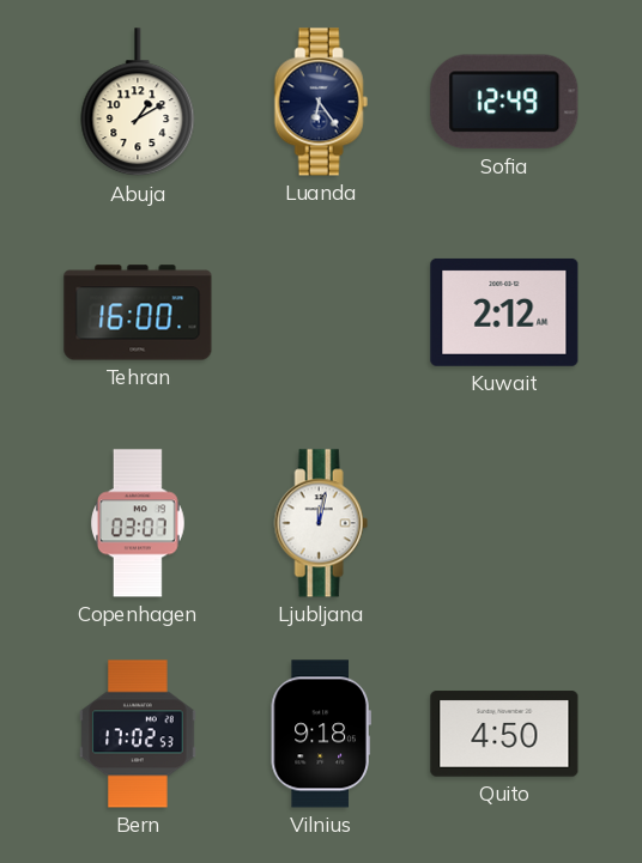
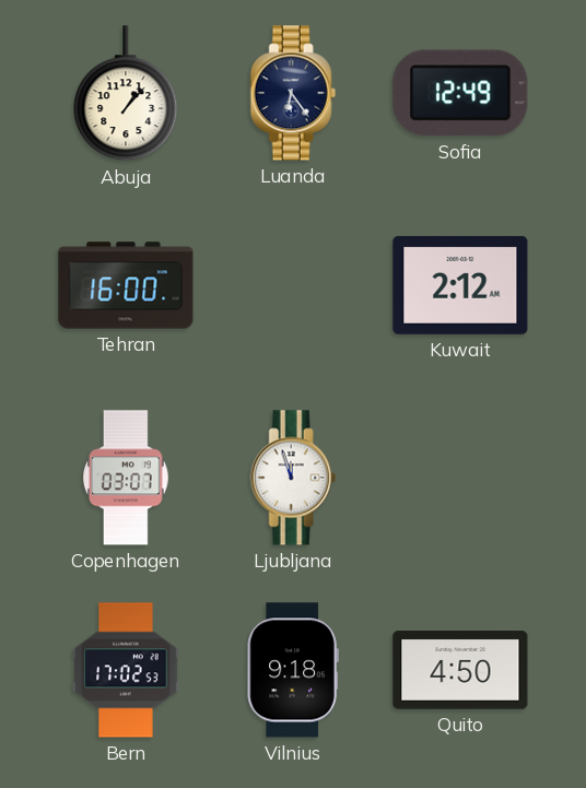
Abuja: 1:10 -> 1:07
Ljubljana: 12:02 -> 11:57
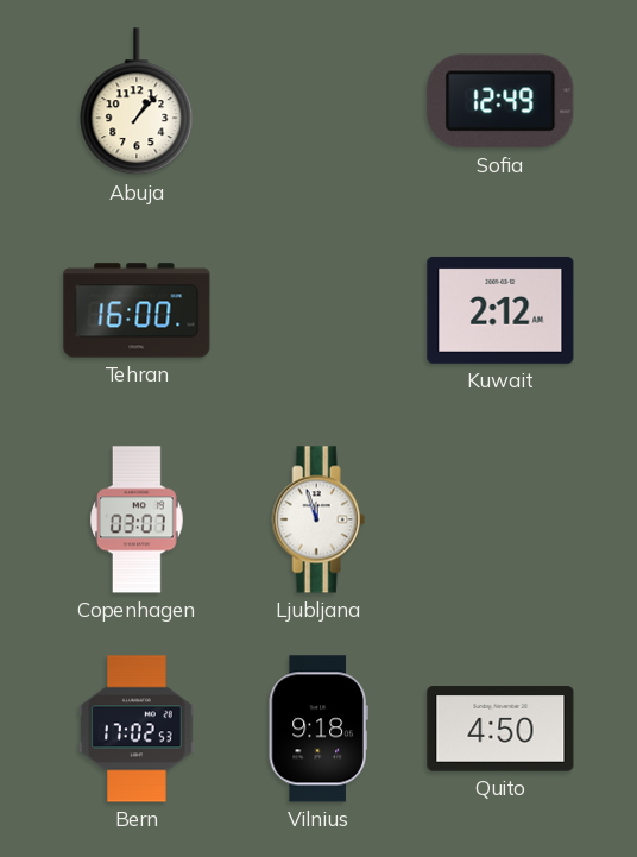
Luanda: 6:24 -> none
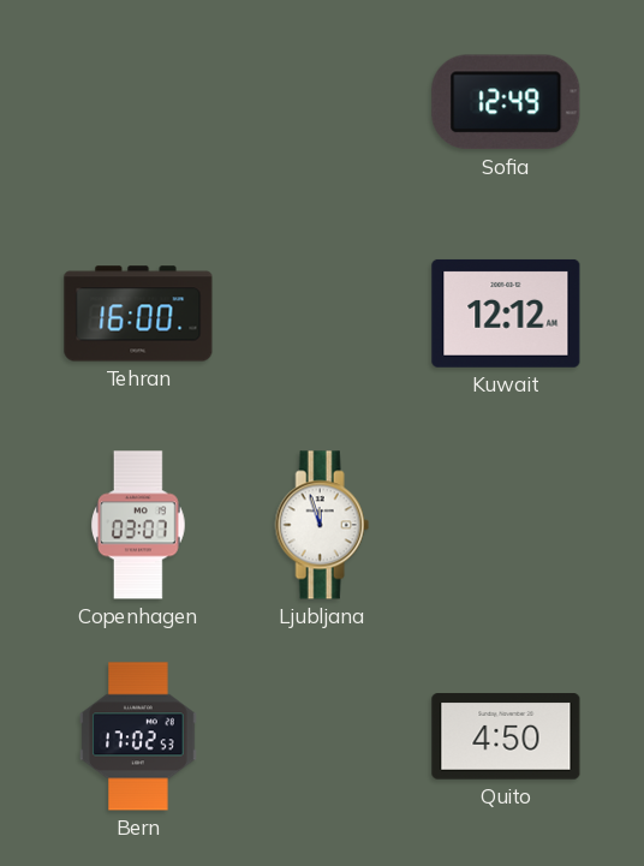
Abuja: 1:07 -> none
Kuwait: 2:12 -> 12:12
Vilnius: 9:18 -> none
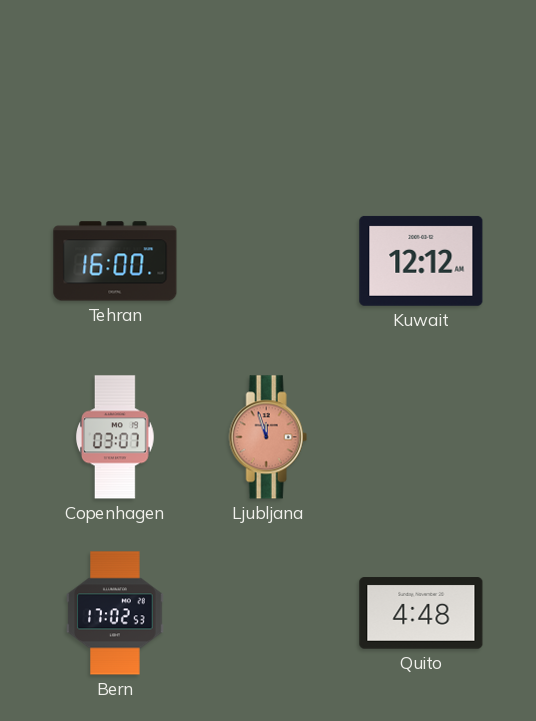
Sofia: 12:49 -> none
Ljubljana dial: white -> salmon
Quito: 4:50 -> 4:48
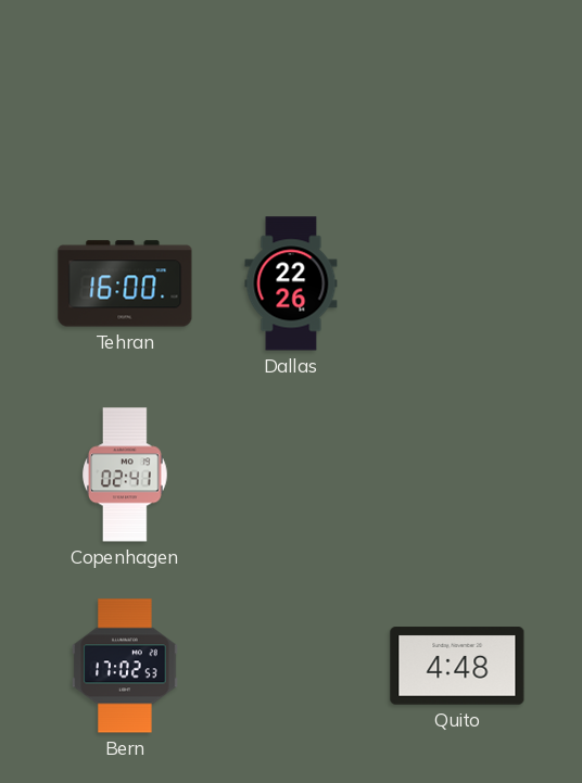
Dallas: none -> 22:26
Kuwait: 12:12 -> none
Copenhagen: 03:07 -> 02:41
Ljubljana: 11:57 -> none
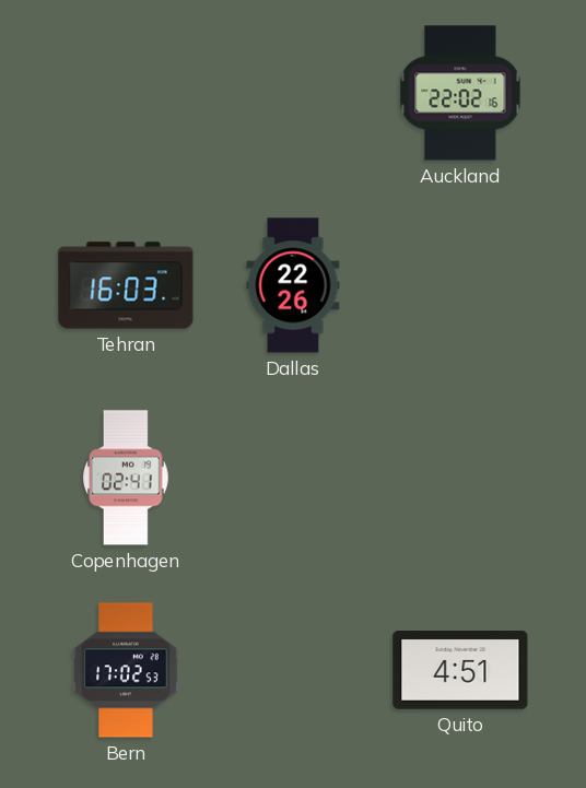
Auckland: none -> 22:02
Tehran: 16:00 -> 16:03
Quito: 4:48 -> 4:51
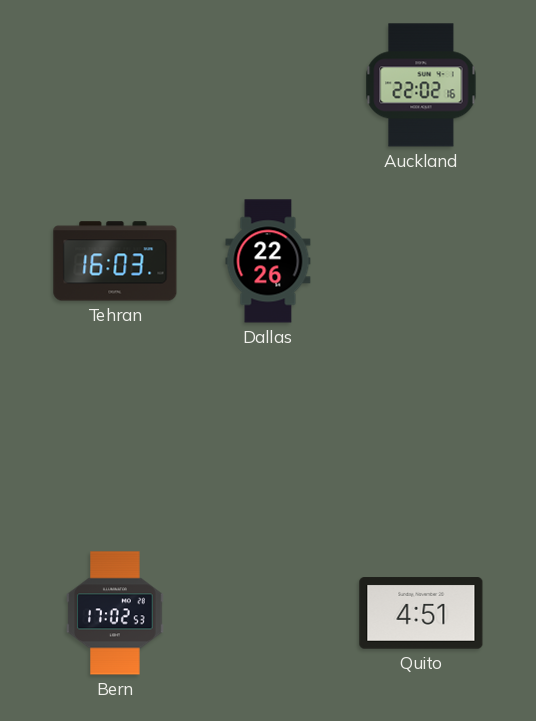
Copenhagen: 02:41 -> none
